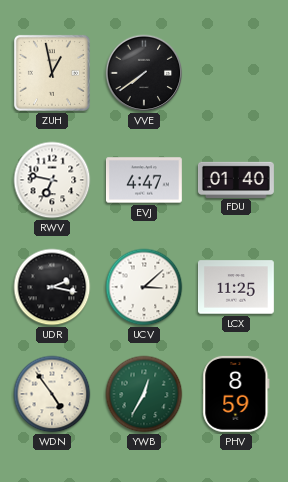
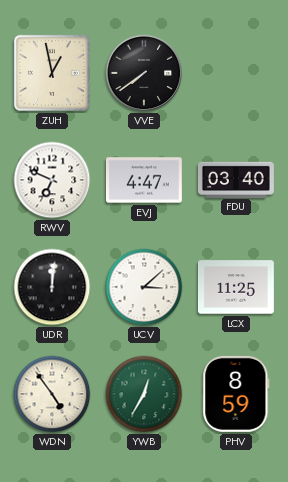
RWV: 6:47 -> 6:49
FDU: 01:40 -> 03:40
UDR: 2:17 -> 12:01
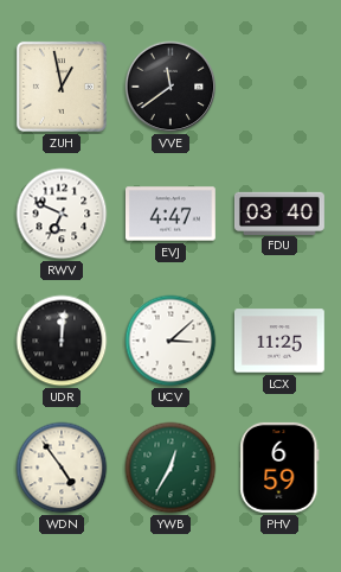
VVE: 7:39 -> 11:39
PHV: 8:59 -> 6:59
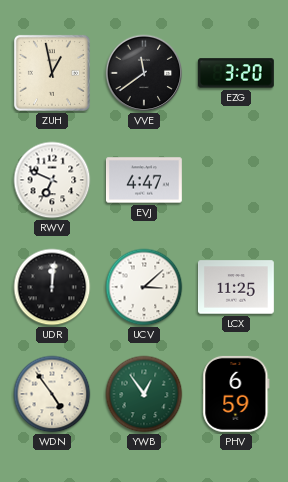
EZG: none -> 3:20
FDU: 03:40 -> none
YWB: 12:35 -> 12:54
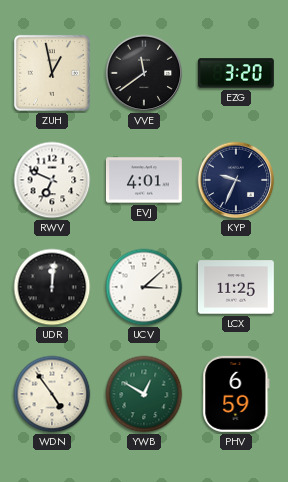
EVJ: 4:47 -> 4:01
KYP: none -> 9:34
YWB: 12:54 -> 12:50
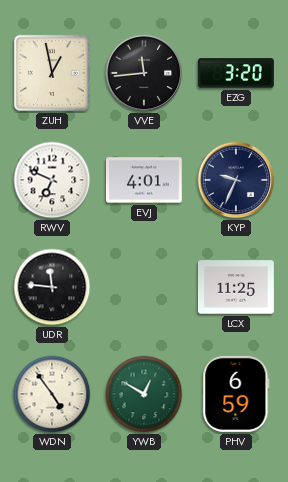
VVE: 11:39 -> 11:44
UDR: 12:01 -> 11:46
UCV: 3:08 -> none
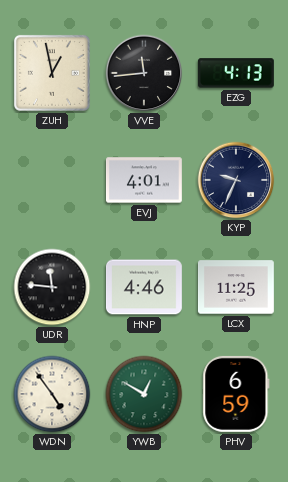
EZG: 3:20 -> 4:13
RWV: 6:49 -> none
HNP: none -> 4:46
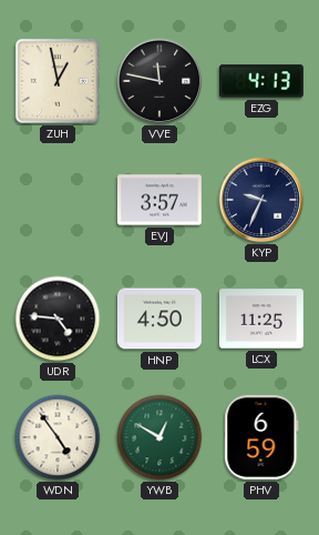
VVE: 11:44 -> 11:47
EVJ: 4:01 -> 3:57
UDR: 11:46 -> 4:46
HNP: 4:46 -> 4:50
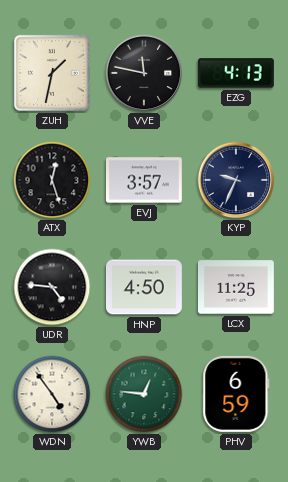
ZUH: 12:58 -> 1:32
ATX: none -> 12:27
YWB: 12:50 -> 12:46
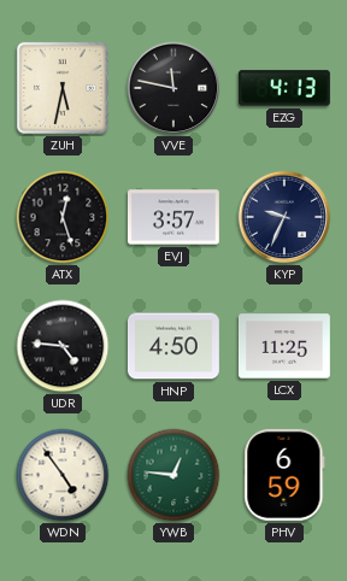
ZUH: 1:32 -> 5:32
